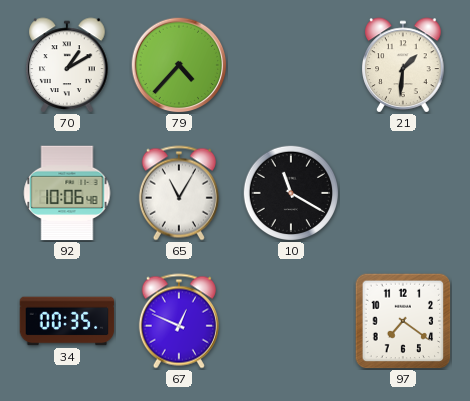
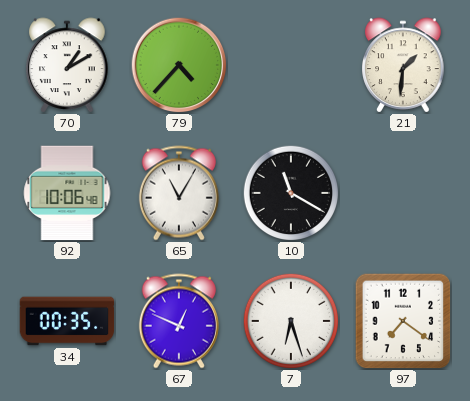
7: none -> 6:27
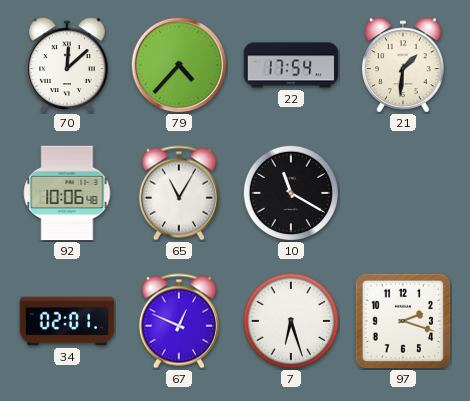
70: 1:10 -> 12:08
22: none -> 17:54
34: 00:35 -> 02:01
97: 7:21 -> 2:18
